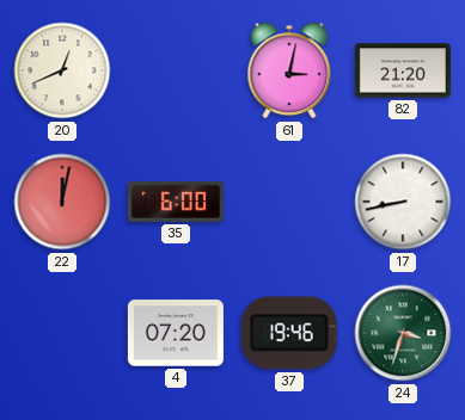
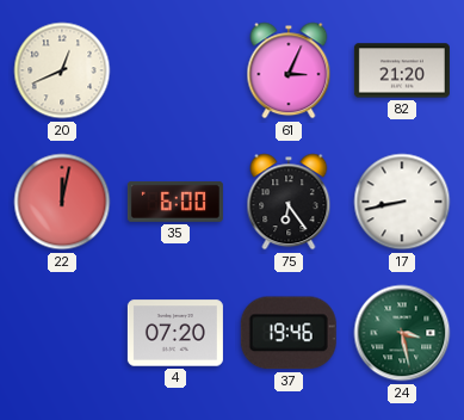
61: 3:02 -> 3:04
75: none -> 6:24
24: 3:33 -> 3:28
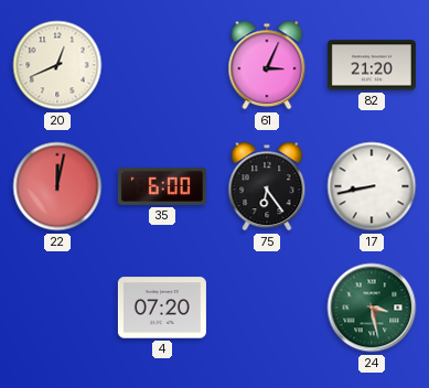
37: 19:46 -> none
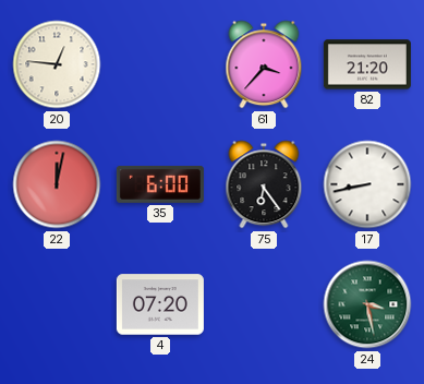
20: 12:41 -> 12:46
61: 3:04 -> 3:37
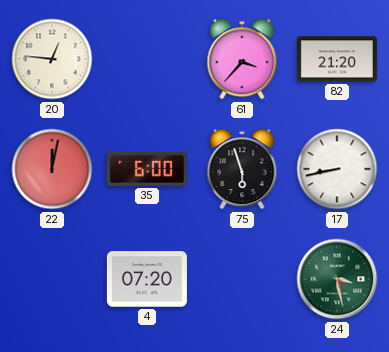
75: 6:24 -> 5:57
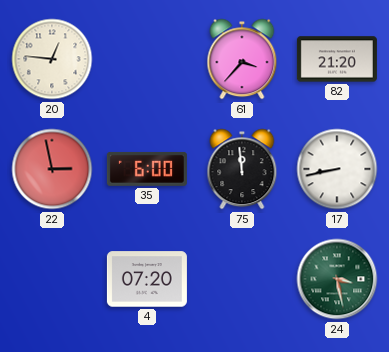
22: 12:02 -> 2:58
75: 5:57 -> 11:59
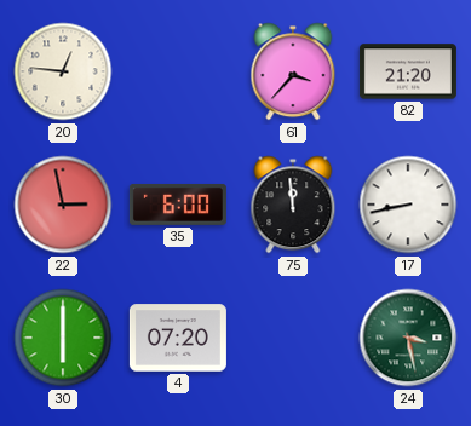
30: none -> 6:00
